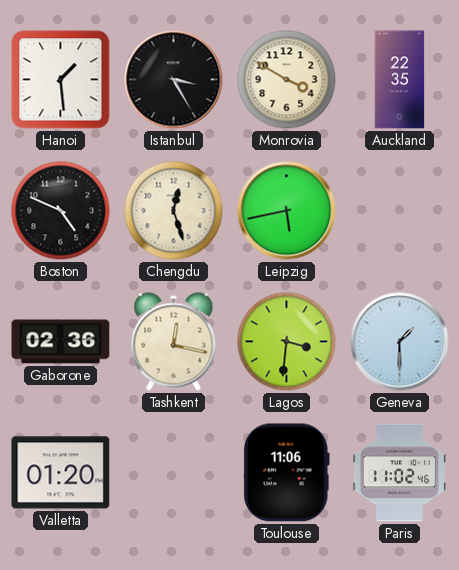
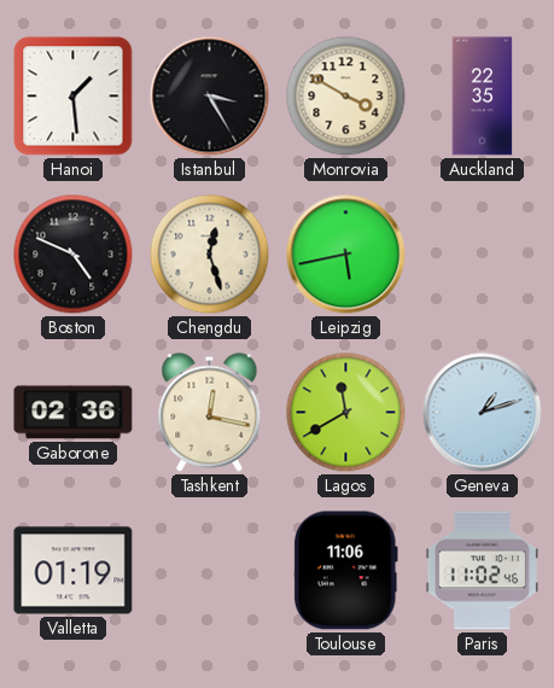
Lagos: 3:31 -> 11:40
Geneva: 1:30 -> 1:12
Valletta: 01:20 -> 01:19
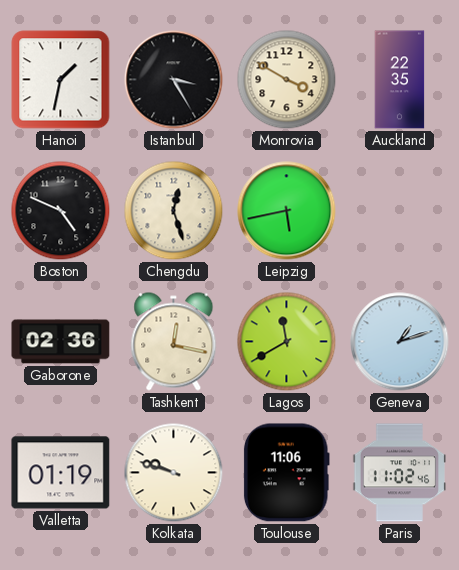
Hanoi: 1:29 -> 1:32
Kolkata: none -> 9:48
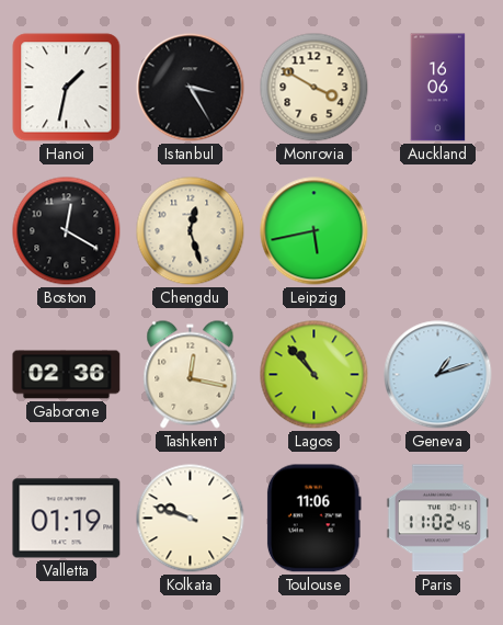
Auckland: 22:35 -> 16:06
Boston: 4:49 -> 12:20
Lagos: 11:40 -> 10:53
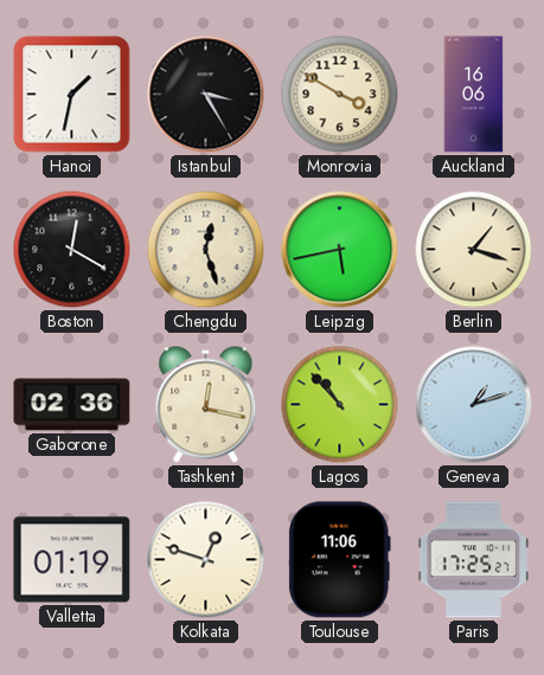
Berlin: none -> 1:18
Kolkata: 9:48 -> 12:48
Paris: 11:02 -> 17:25
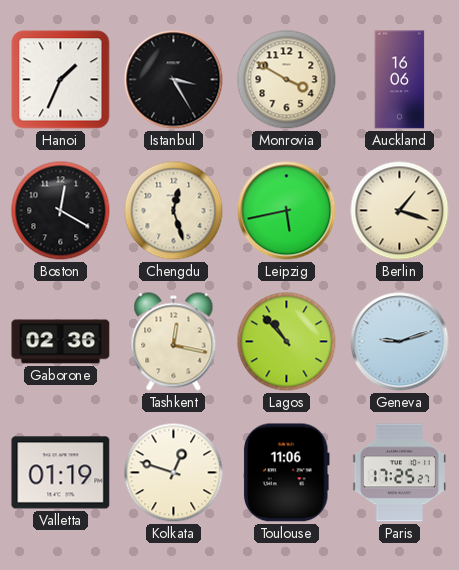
Hanoi: 1:32 -> 1:34
Geneva: 1:12 -> 9:12
